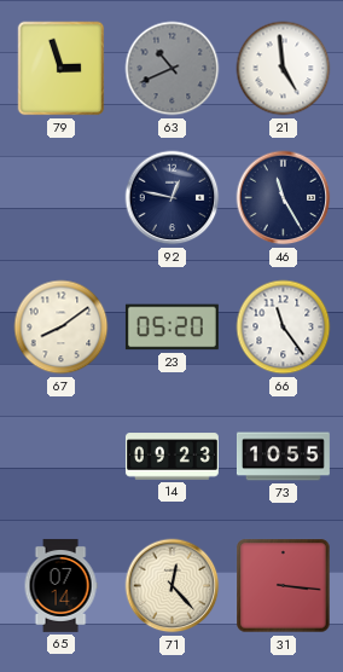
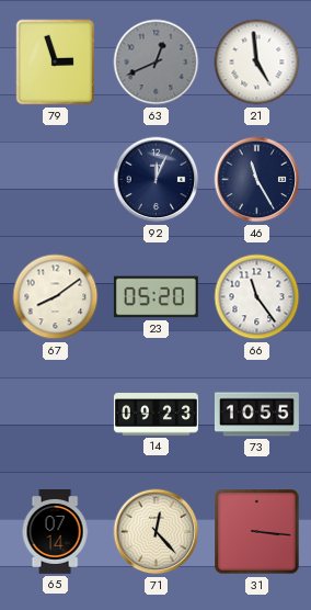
63: 10:41 -> 12:41
92: 12:47 -> 12:04
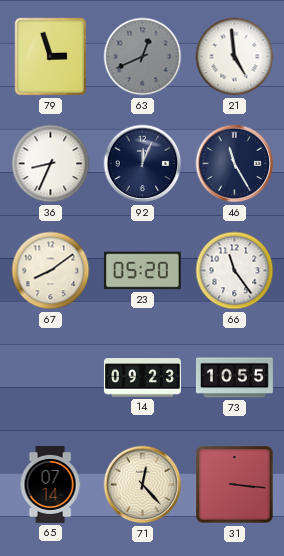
36: none -> 8:34
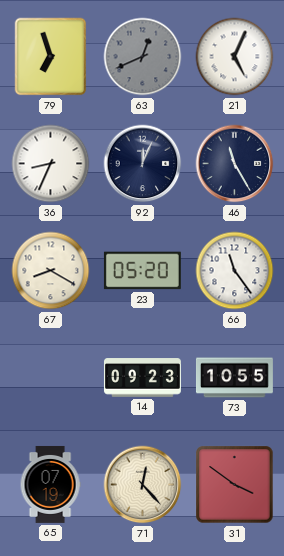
79: 2:57 -> 6:57
21: 4:59 -> 5:04
67: 8:09 -> 8:20
65: 07:14 -> 07:19
31: 3:16 -> 3:51
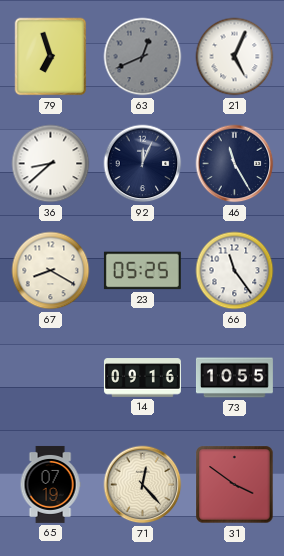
36: 8:34 -> 8:38
23: 05:20 -> 05:25
14: 09:23 -> 09:16
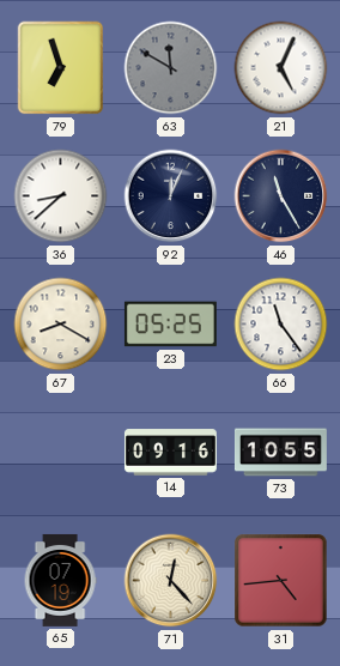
63: 12:41 -> 11:50
31: 3:51 -> 4:44
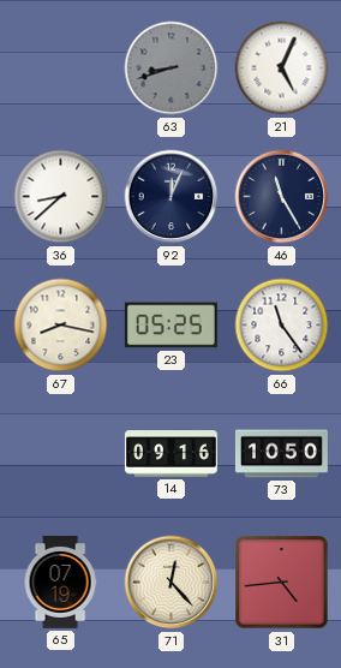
79: 6:57 -> none
63: 11:50 -> 8:42
67: 8:20 -> 8:17
73: 10:55 -> 10:50
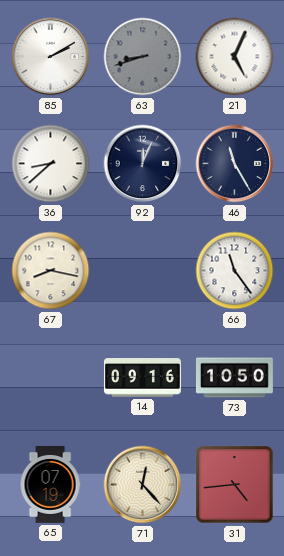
85: none -> 2:10
23: 05:25 -> none
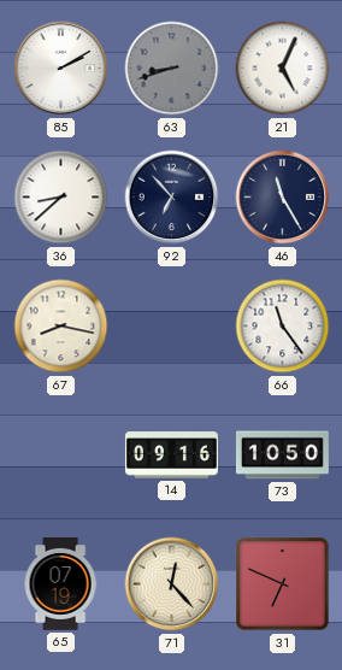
92: 12:04 -> 6:53
31: 4:44 -> 6:49
